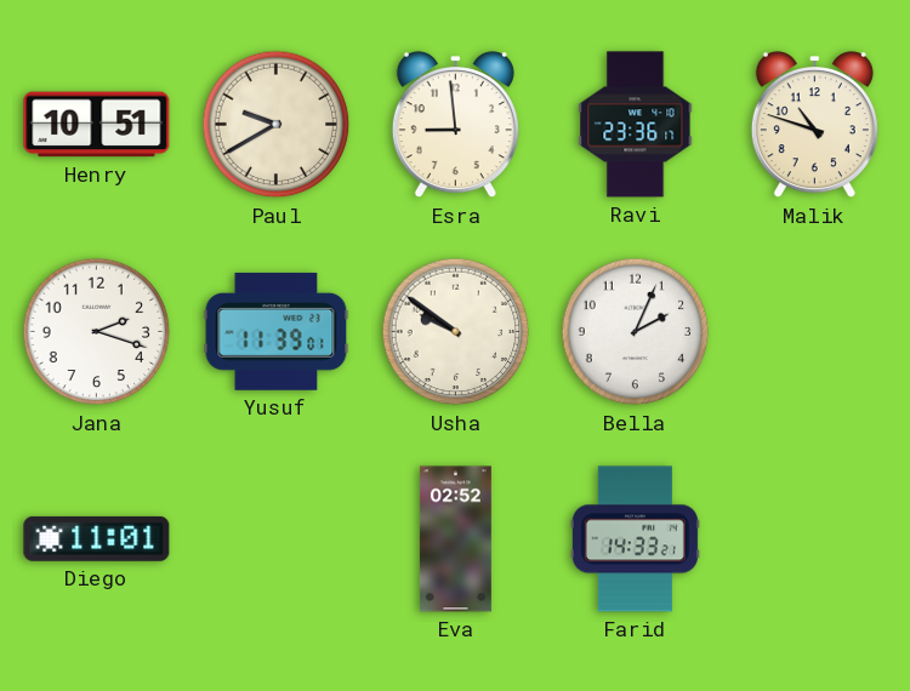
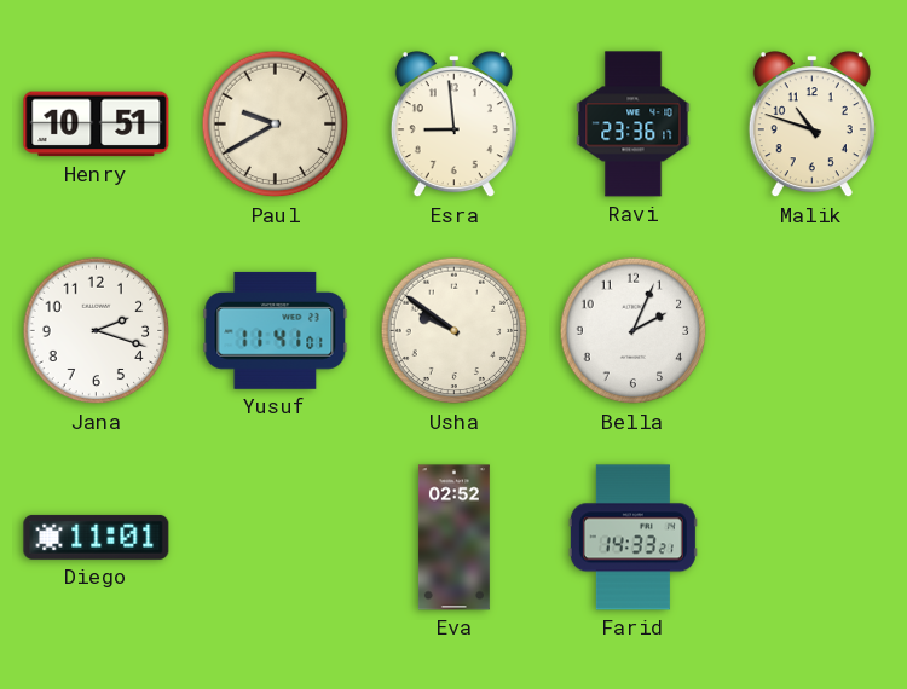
Yusuf: 11:39 -> 11:41
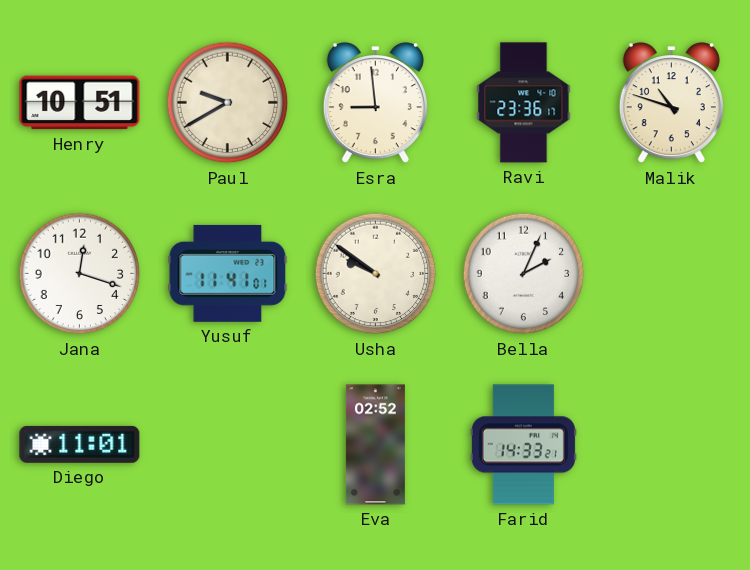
Jana: 2:18 -> 12:18
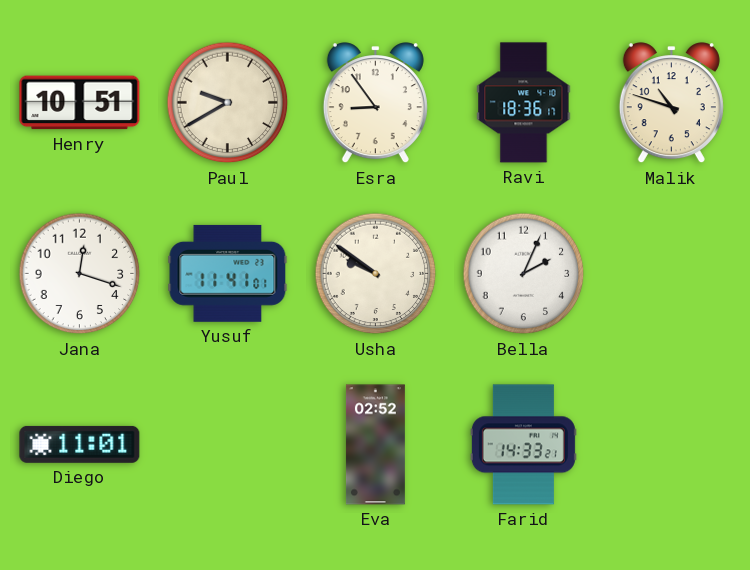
Esra: 8:59 -> 8:54
Ravi: 23:36 -> 18:36
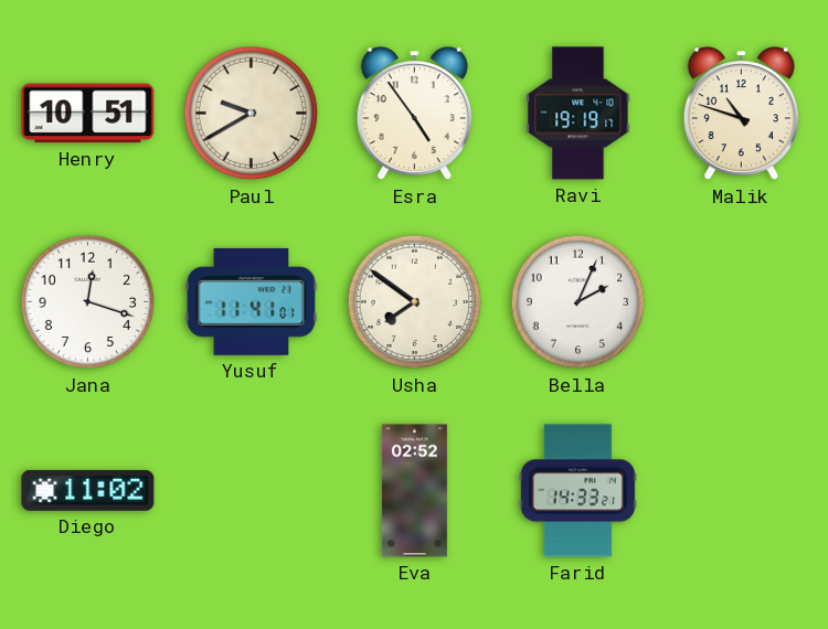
Esra: 8:54 -> 4:54
Ravi: 18:36 -> 19:19
Usha: 9:51 -> 7:51
Diego: 11:01 -> 11:02
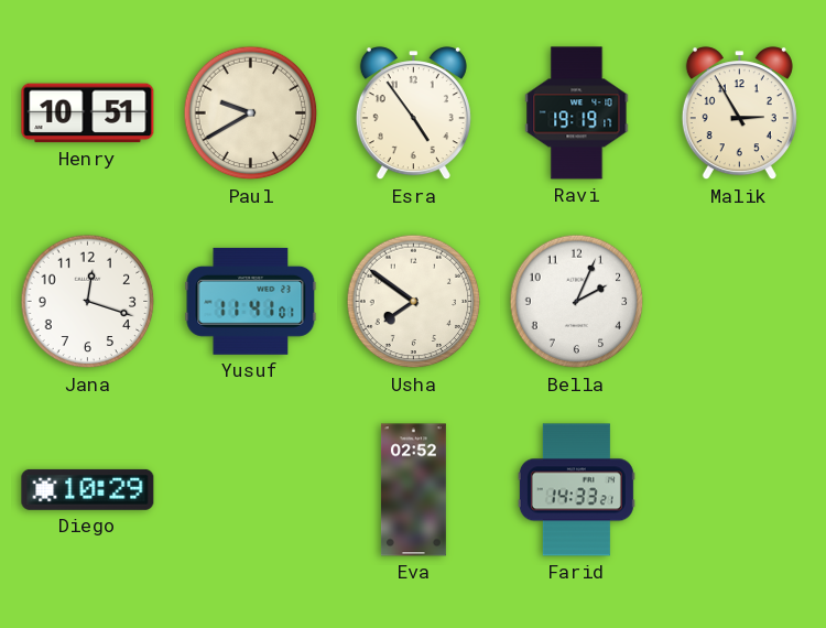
Malik: 10:48 -> 2:55
Diego: 11:02 -> 10:29
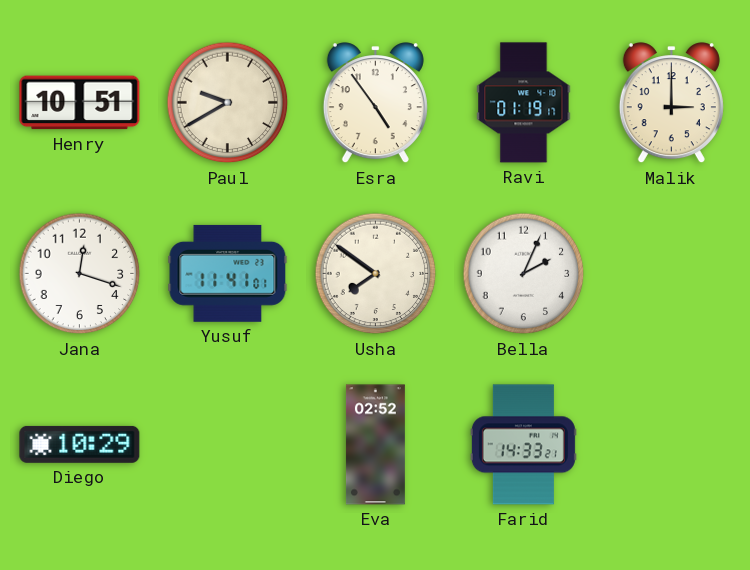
Ravi: 19:19 -> 01:19
Malik: 2:55 -> 3:00
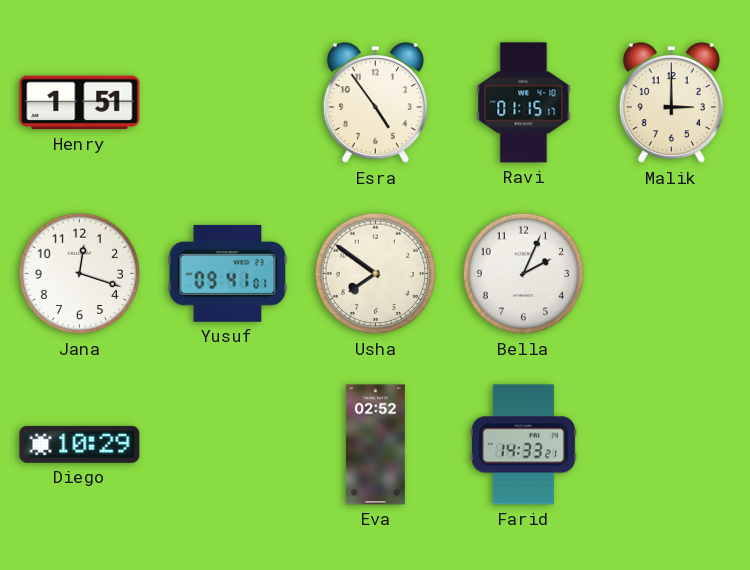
Henry: 10:51 -> 1:51
Paul: 9:40 -> none
Ravi: 01:19 -> 01:15
Yusuf: 11:41 -> 09:41
